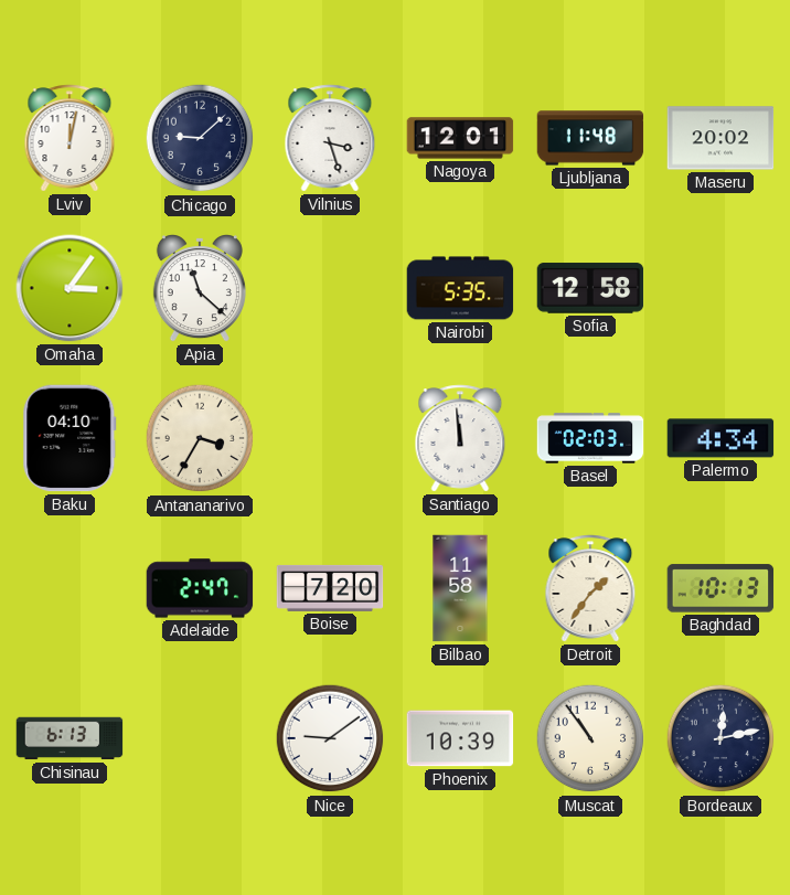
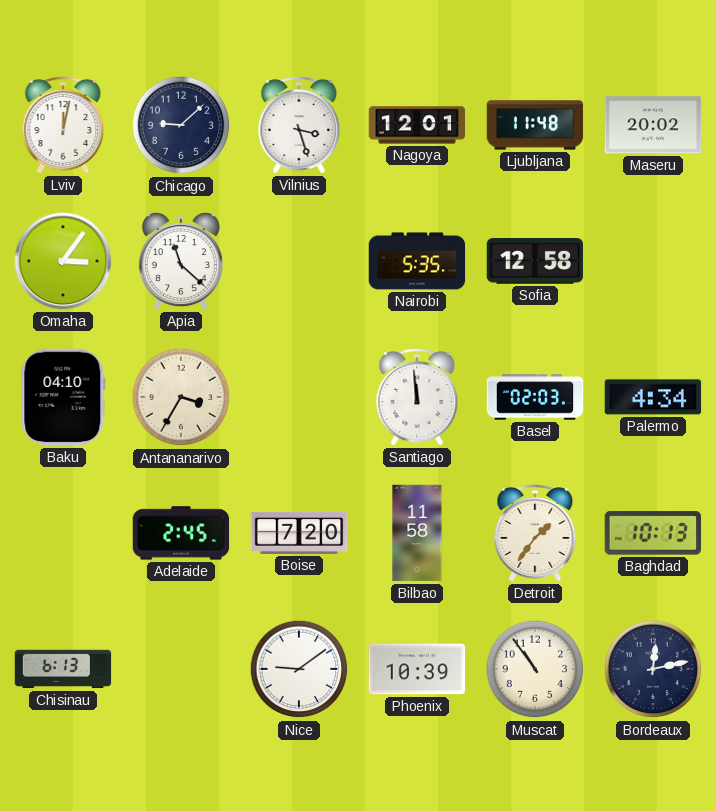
Adelaide: 2:47 -> 2:45
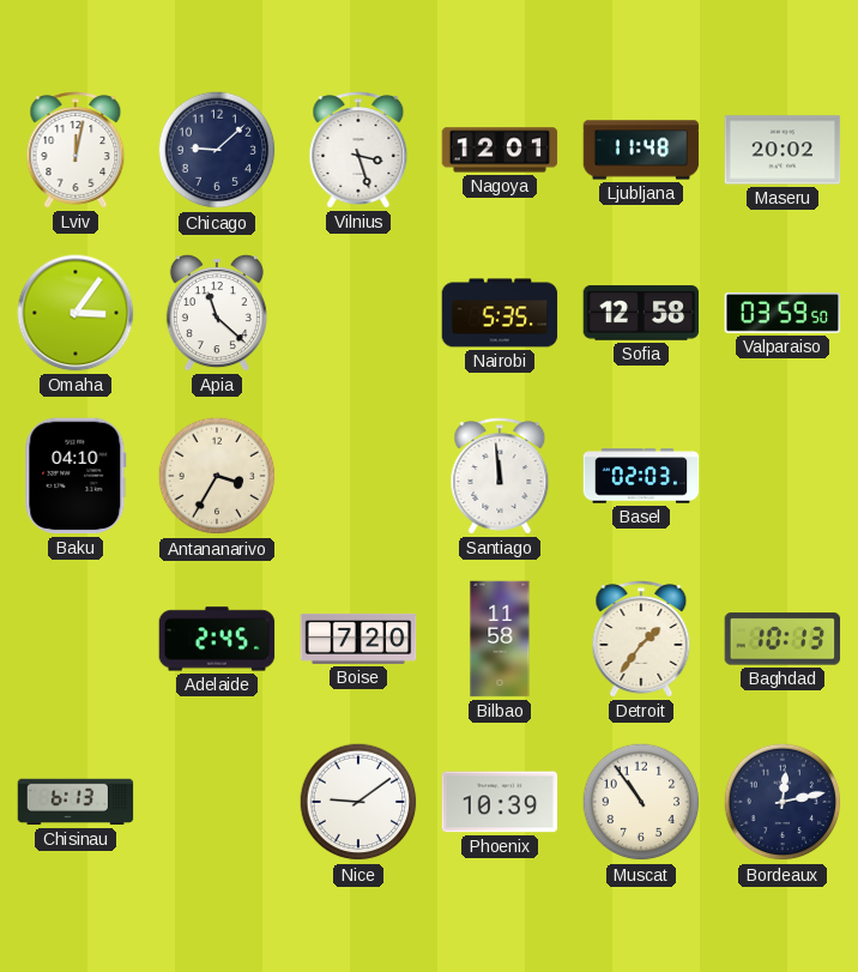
Valparaiso: none -> 03:59
Palermo: 4:34 -> none
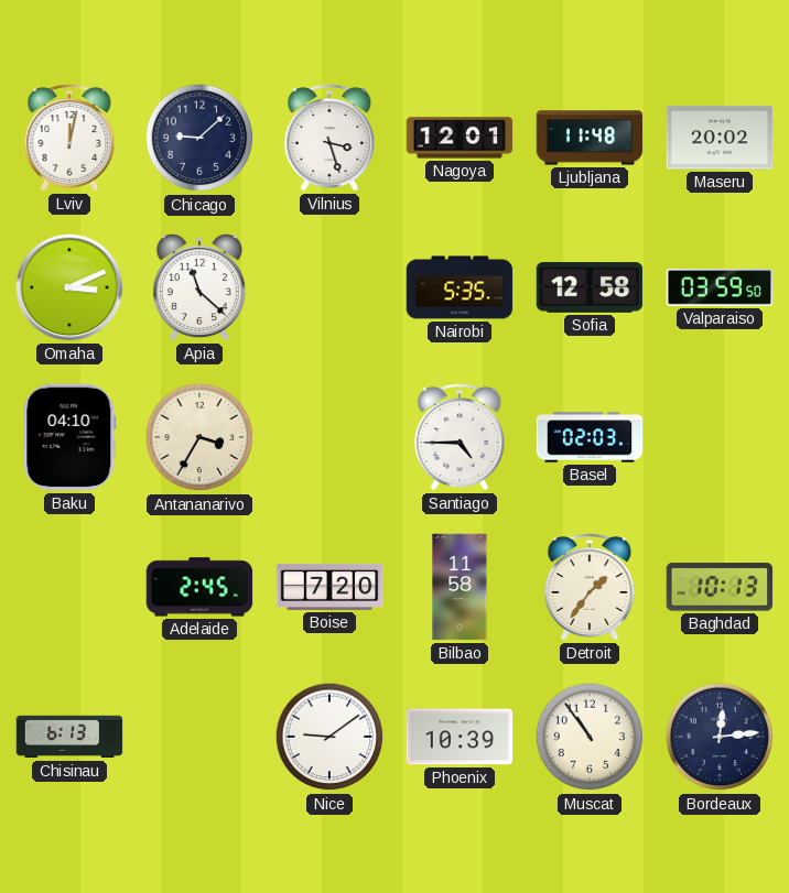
Omaha: 3:06 -> 3:11
Santiago: 11:59 -> 4:45
Bordeaux: 12:13 -> 12:14
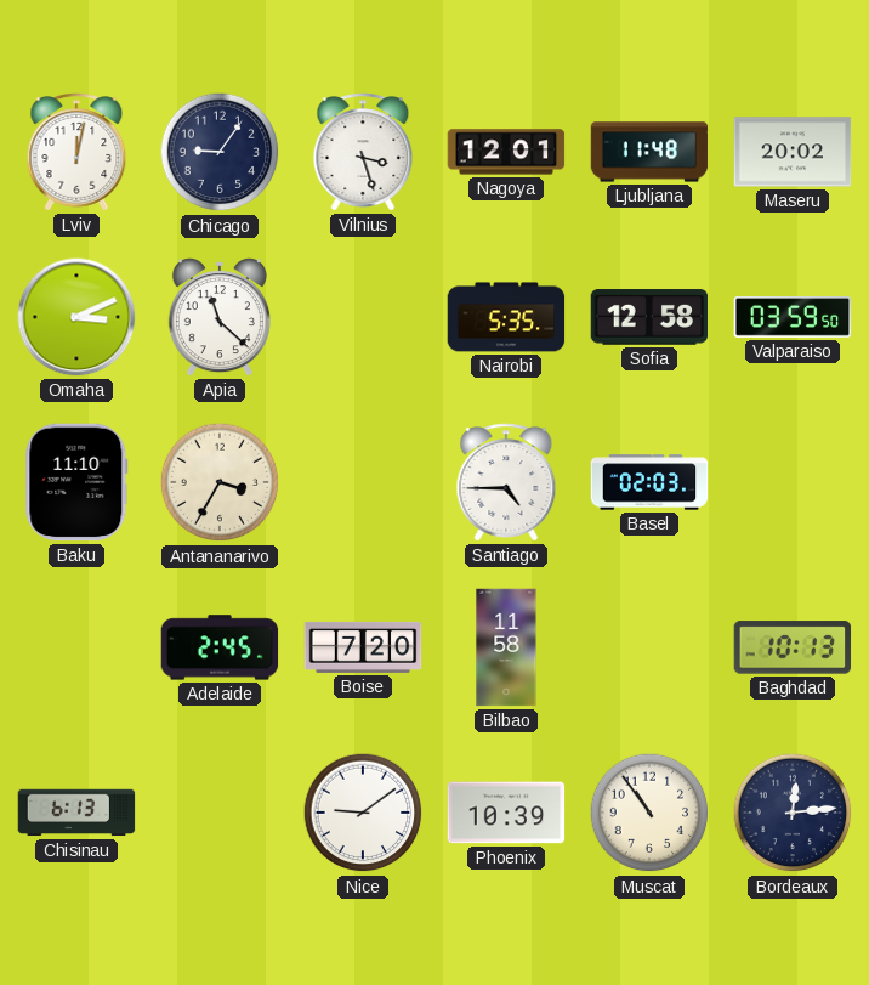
Chicago: 9:08 -> 9:06
Baku: 04:10 -> 11:10
Detroit: 1:36 -> none
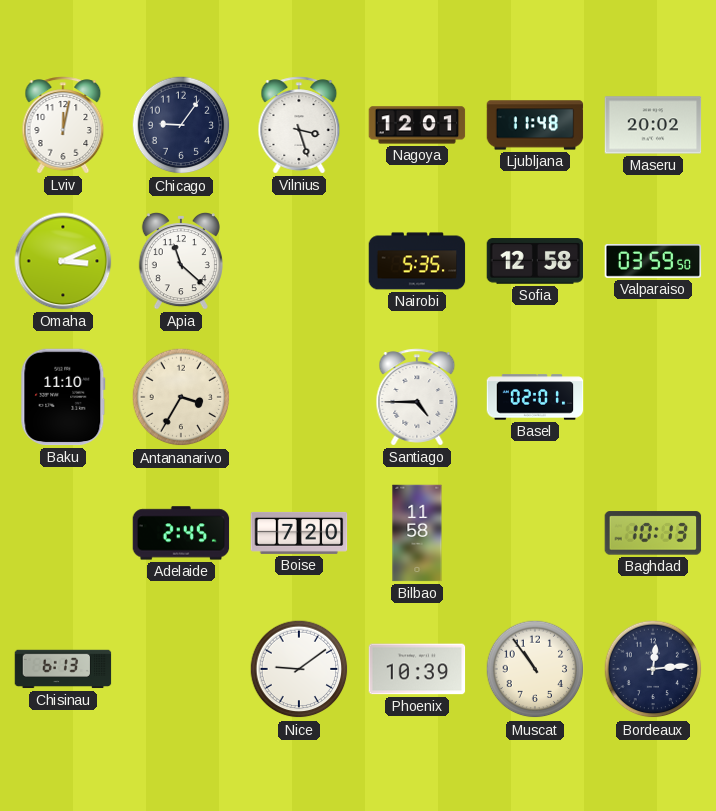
Basel: 02:03 -> 02:01
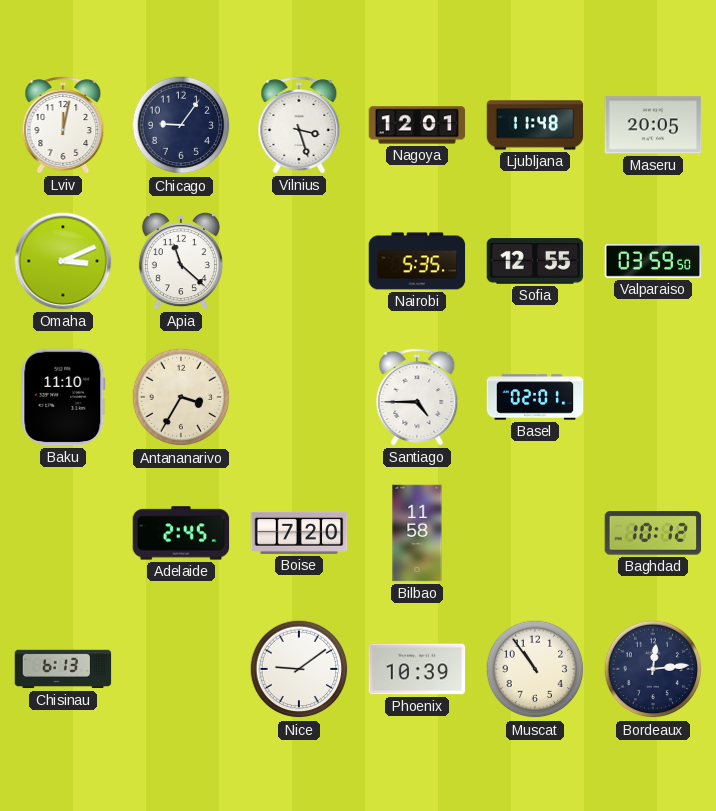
Maseru: 20:02 -> 20:05
Sofia: 12:58 -> 12:55
Baghdad: 10:13 -> 10:12
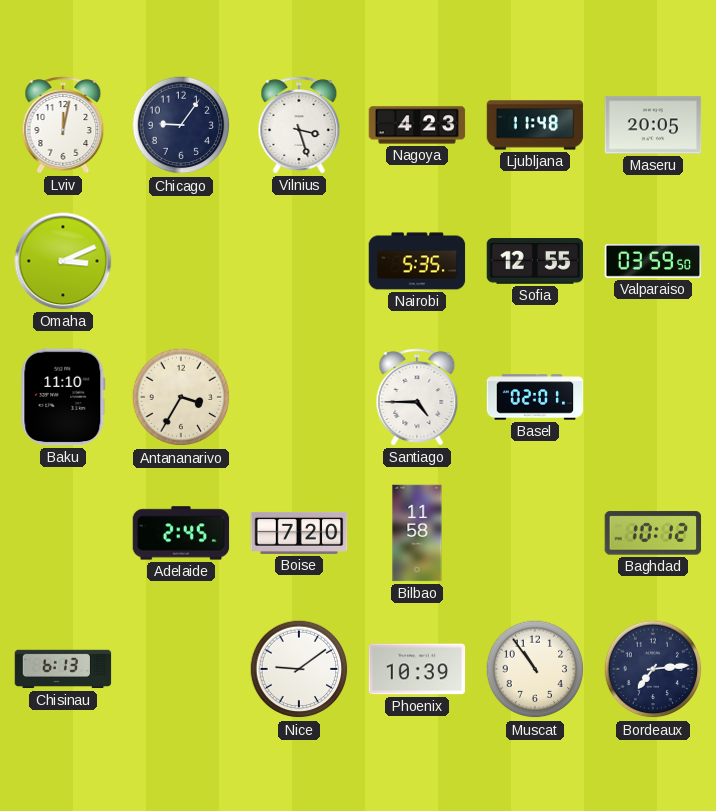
Nagoya: 12:01 -> 4:23
Apia: 11:22 -> none
Bordeaux: 12:14 -> 7:14
